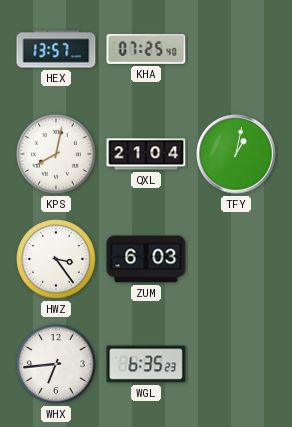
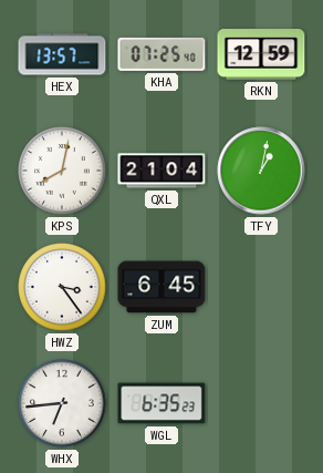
RKN: none -> 12:59
ZUM: 6:03 -> 6:45
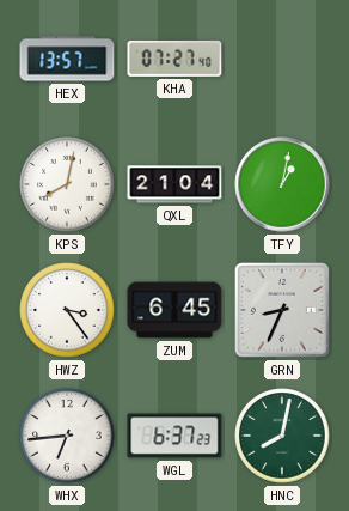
KHA: 07:25 -> 07:27
RKN: 12:59 -> none
GRN: none -> 8:34
WGL: 6:35 -> 6:37
HNC: none -> 8:02
